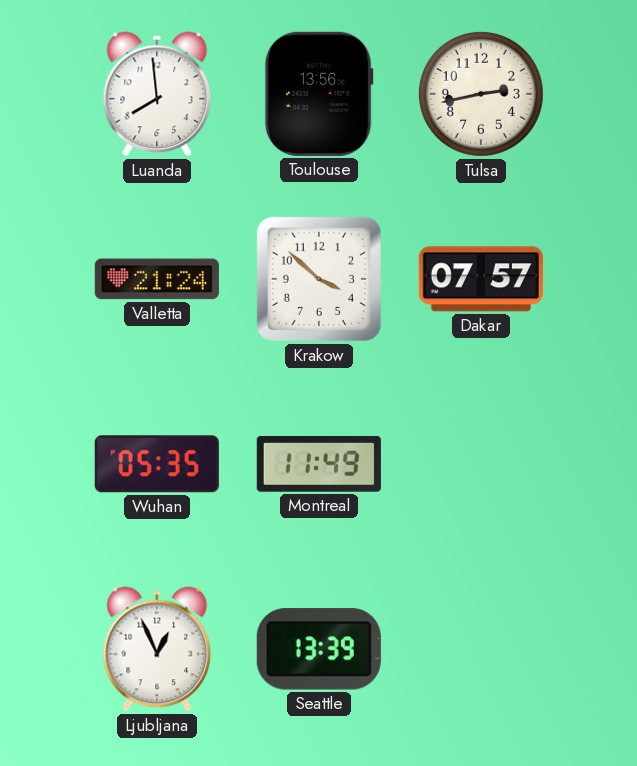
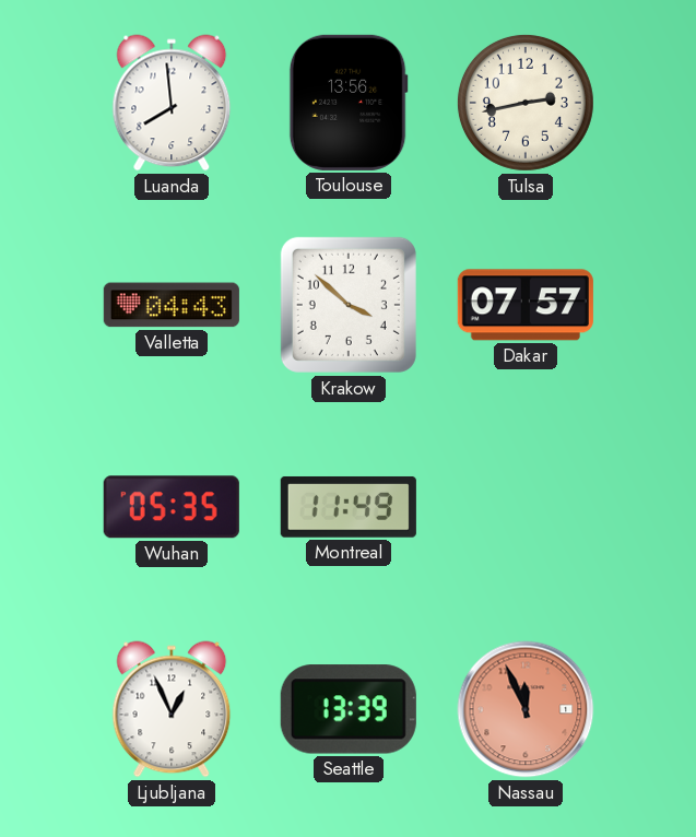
Valletta: 21:24 -> 04:43
Nassau: none -> 11:56
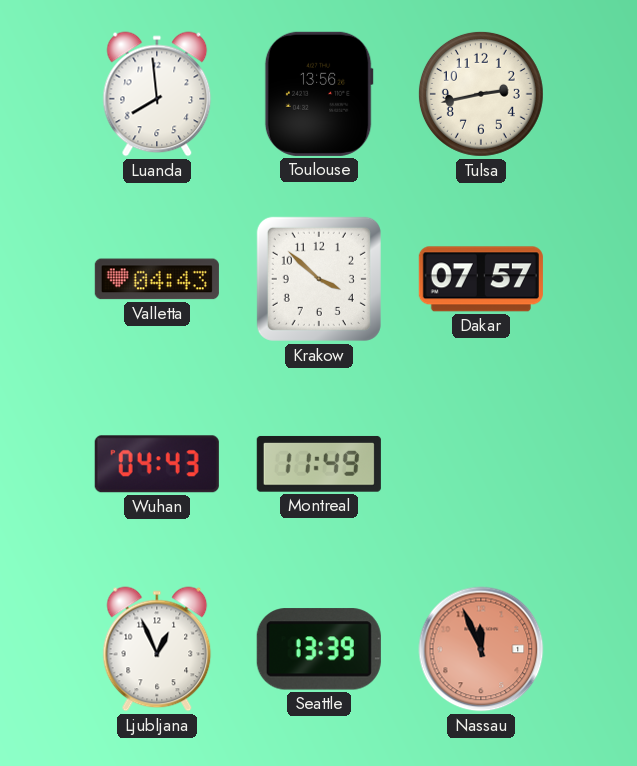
Wuhan: 05:35 -> 04:43
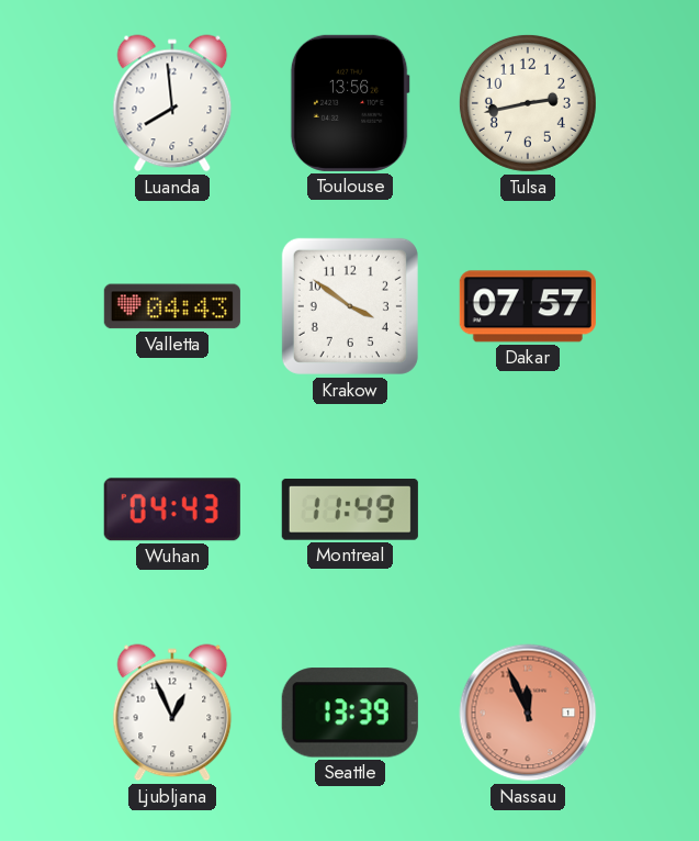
Krakow: 3:52 -> 3:51
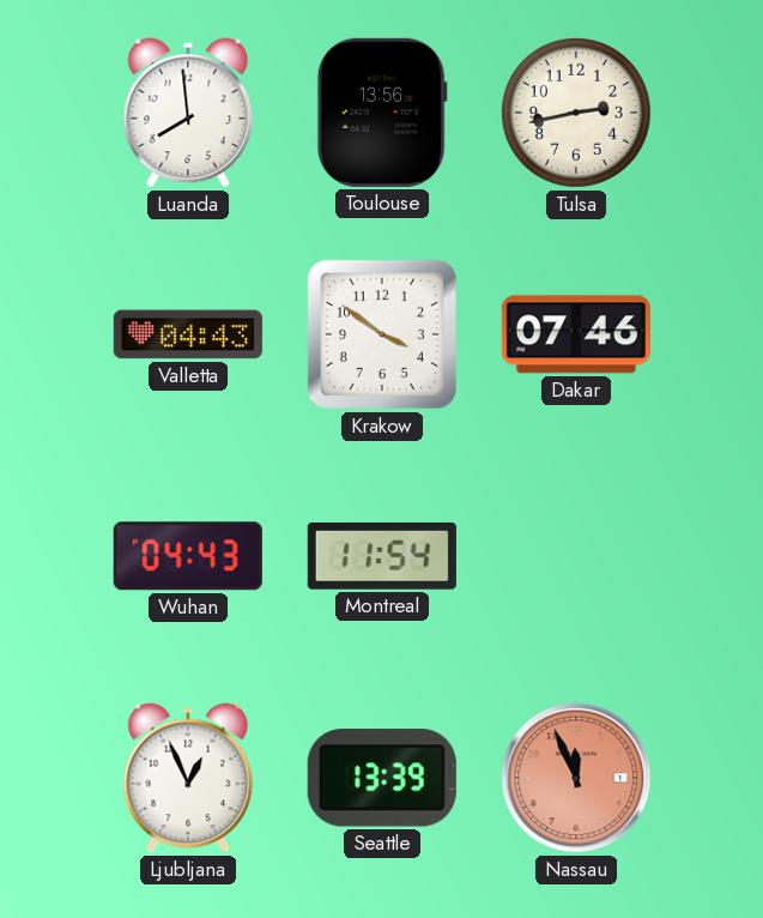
Dakar: 07:57 -> 07:46
Montreal: 11:49 -> 11:54
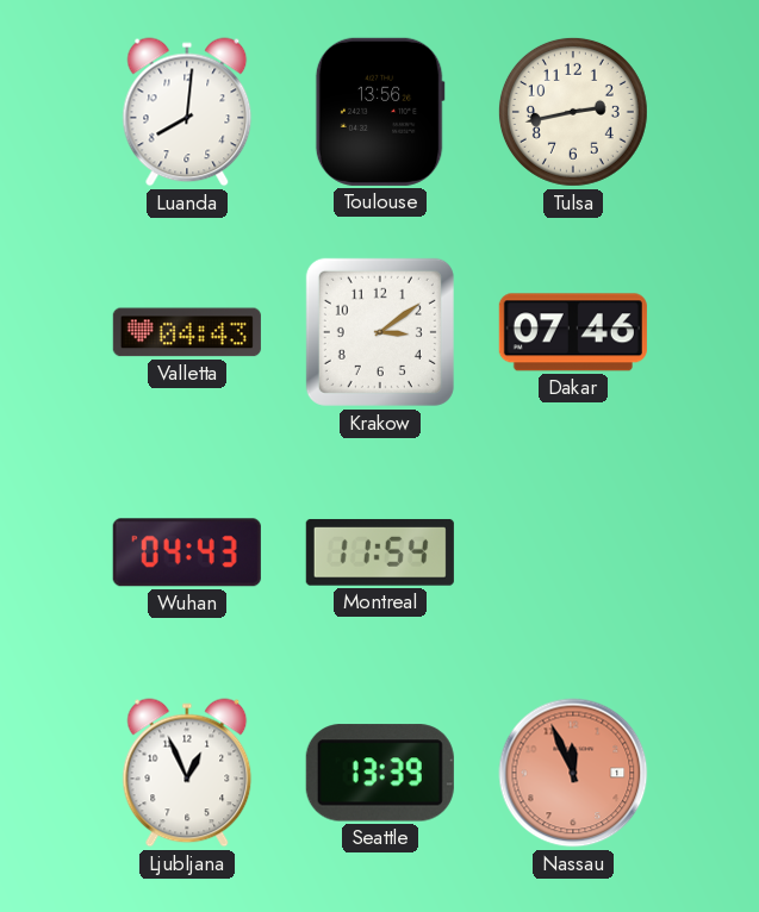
Luanda: 7:59 -> 8:01
Krakow: 3:51 -> 3:09
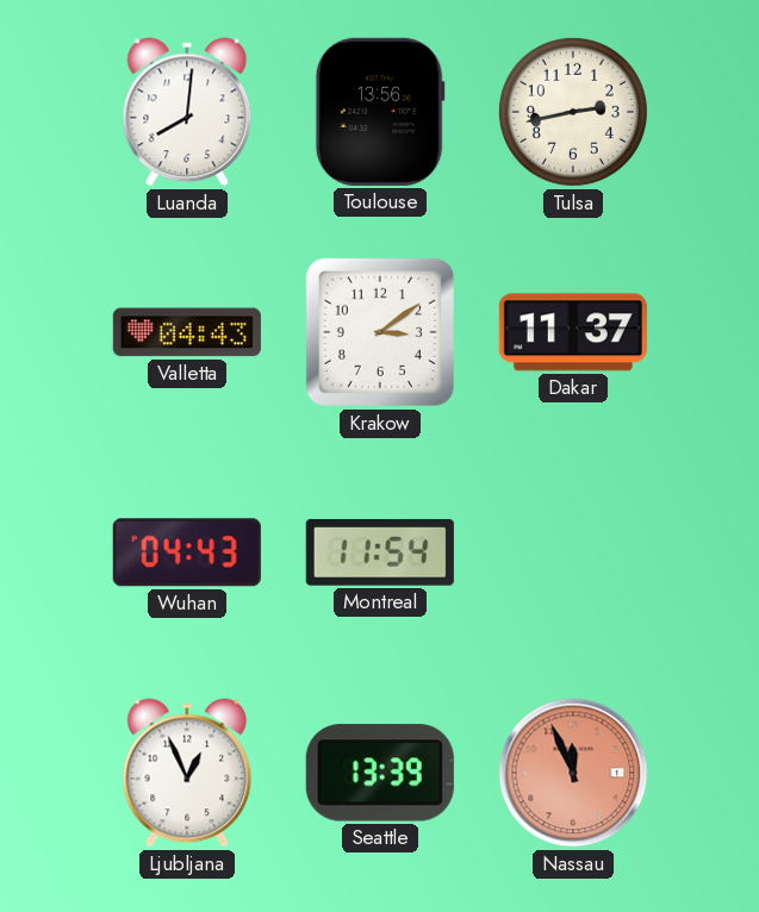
Dakar: 07:46 -> 11:37
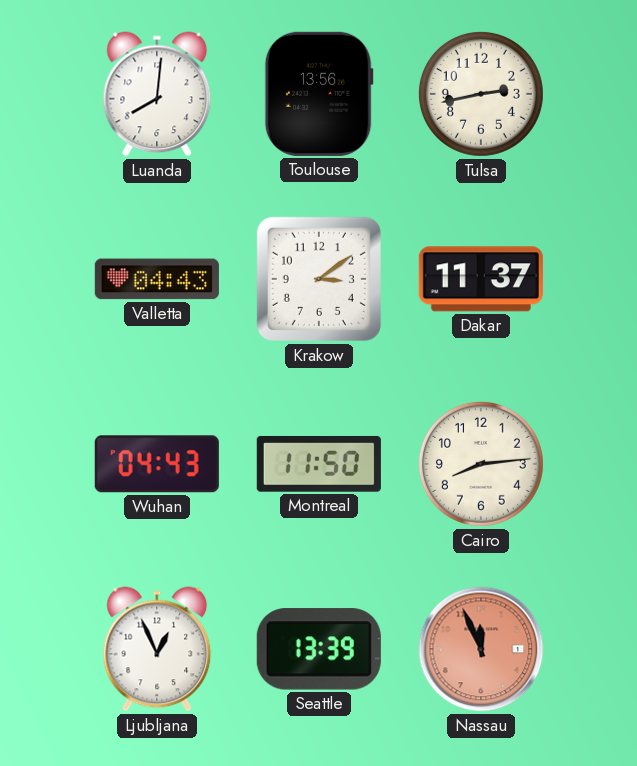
Montreal: 11:54 -> 11:50
Cairo: none -> 8:14
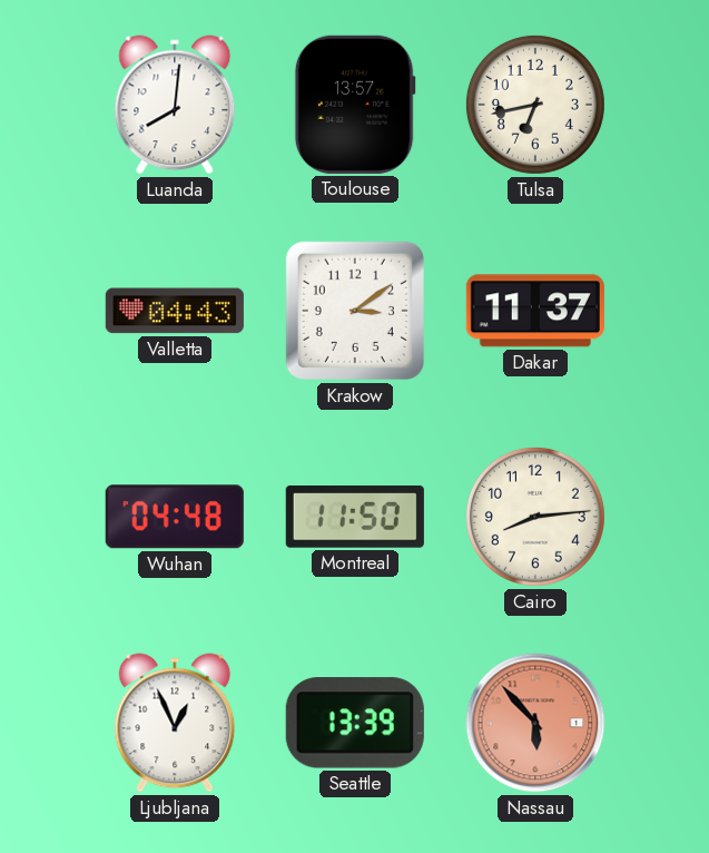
Toulouse: 13:56 -> 13:57
Tulsa: 2:43 -> 6:43
Wuhan: 04:43 -> 04:48
Nassau: 11:56 -> 5:53
